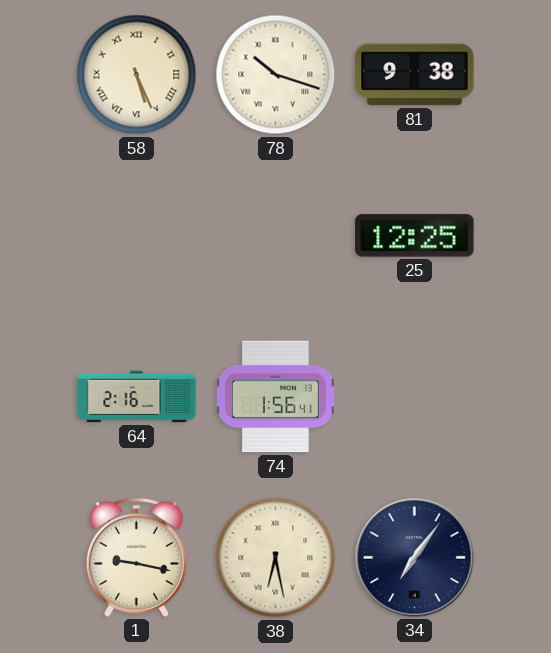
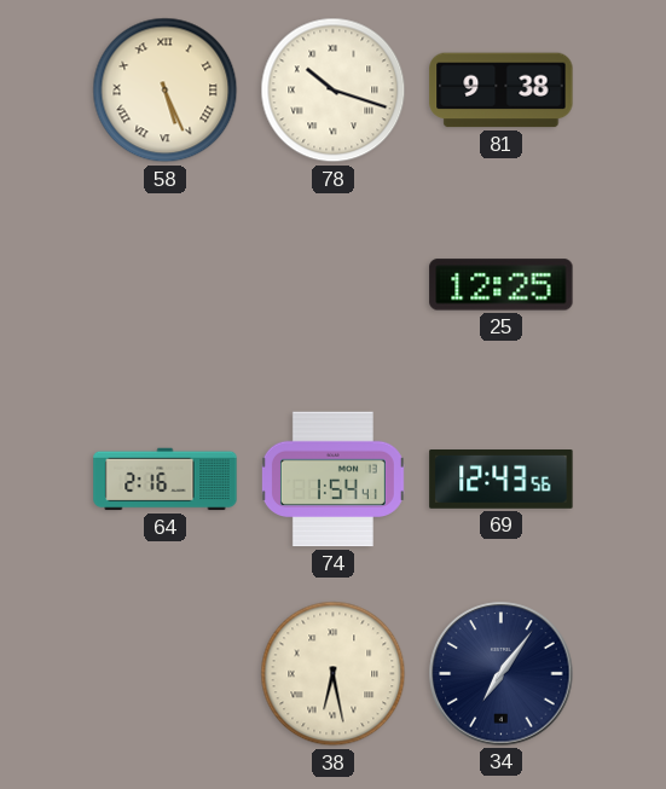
74: 1:56 -> 1:54
69: none -> 12:43
1: 9:17 -> none
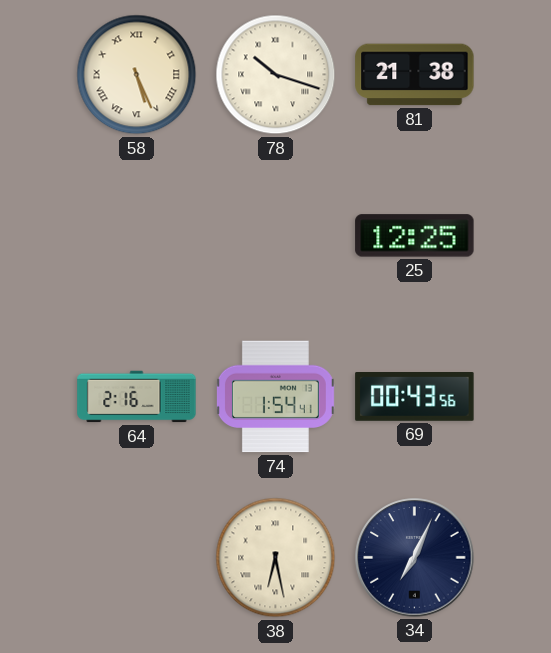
81: 9:38 -> 21:38
69: 12:43 -> 00:43
34: 7:06 -> 7:04
